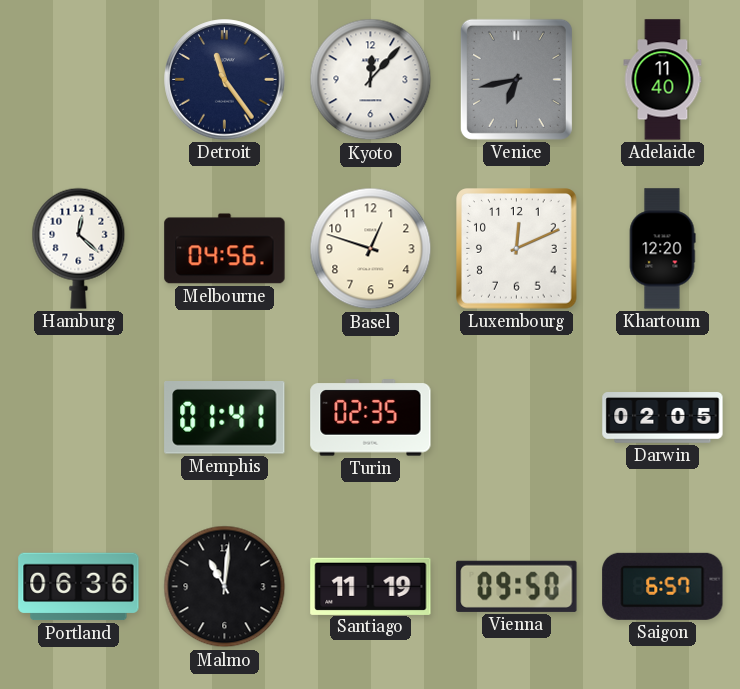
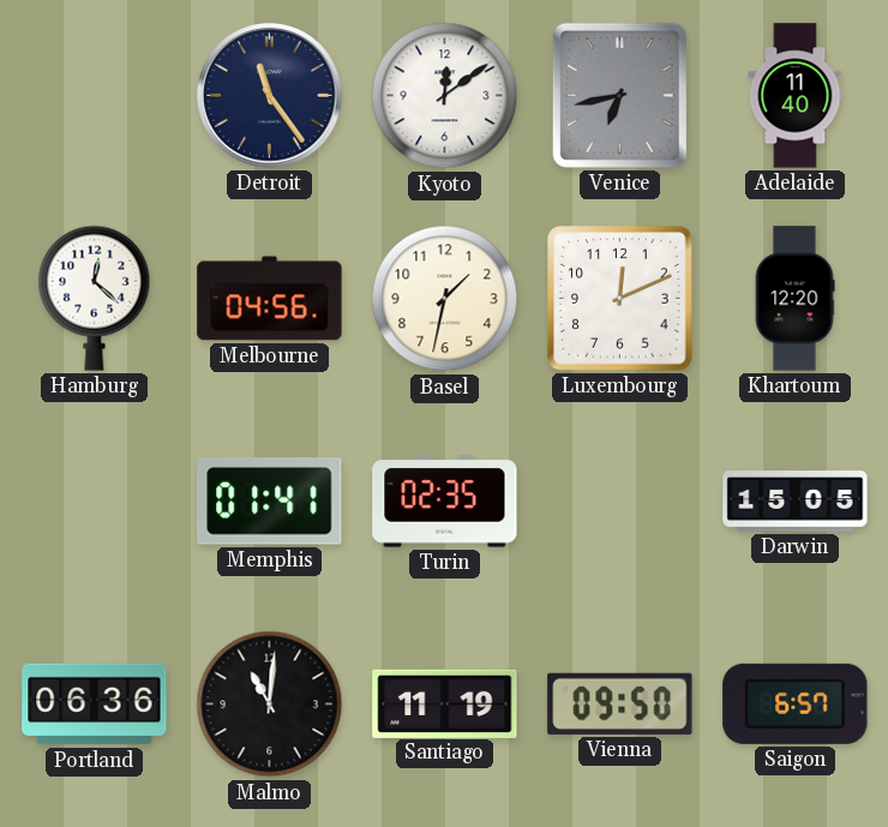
Kyoto: 12:07 -> 12:09
Basel: 12:48 -> 1:32
Darwin: 02:05 -> 15:05
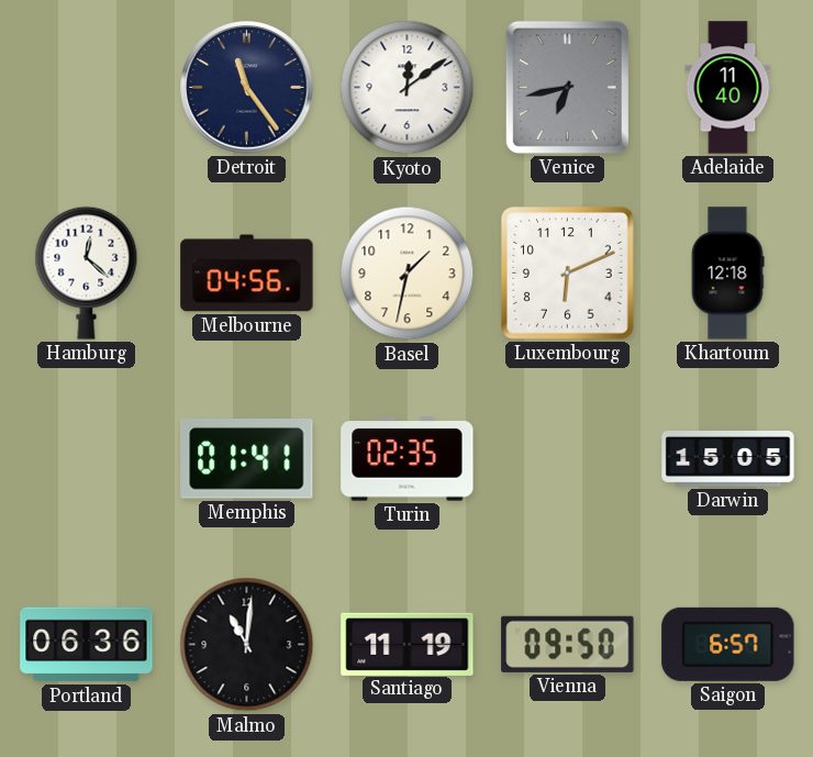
Luxembourg: 12:11 -> 6:11
Khartoum: 12:20 -> 12:18
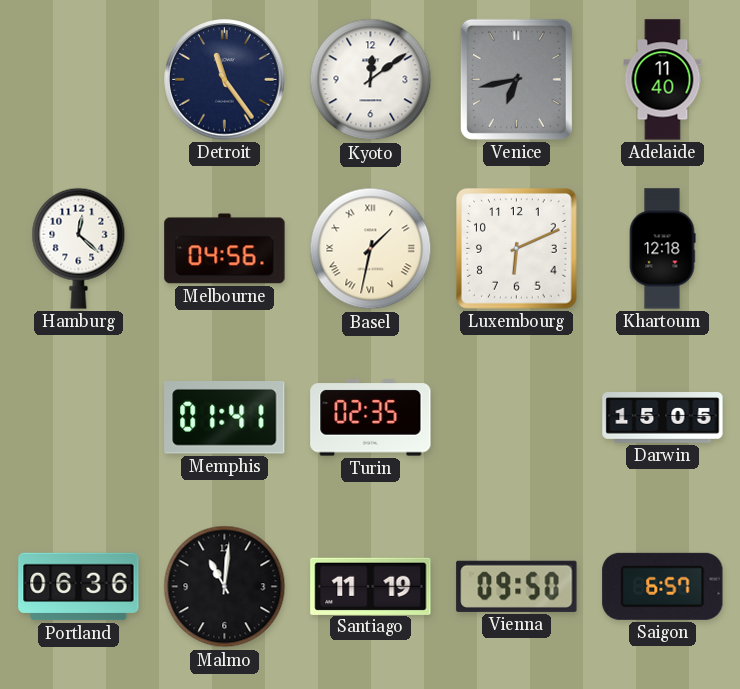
Basel numerals: Arabic -> Roman
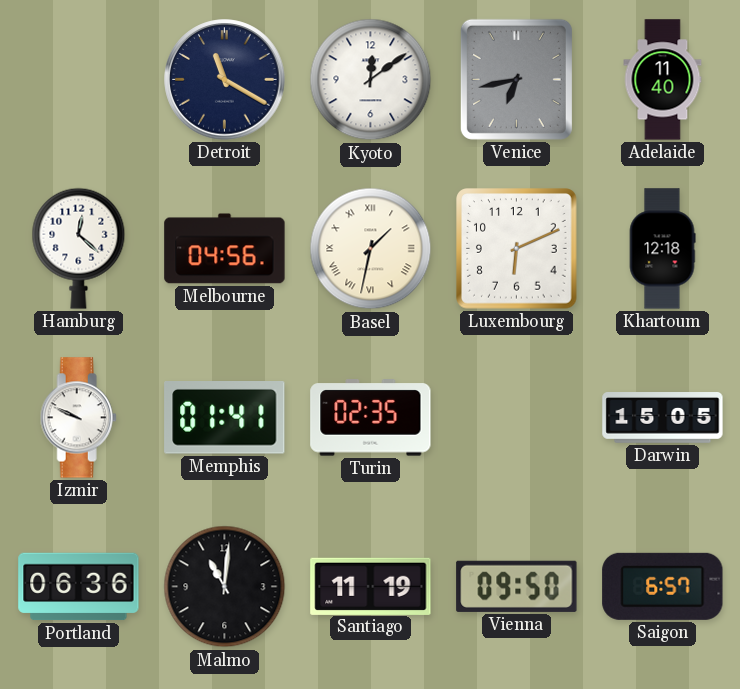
Detroit: 11:24 -> 11:20
Izmir: none -> 9:49
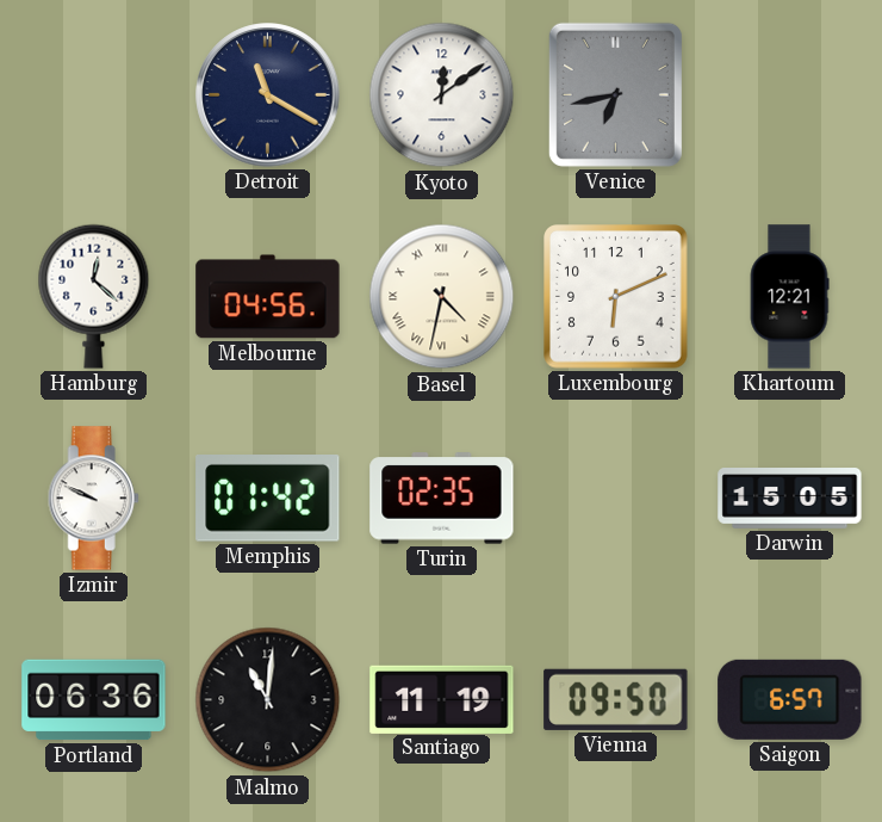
Adelaide: 11:40 -> none
Basel: 1:32 -> 4:32
Khartoum: 12:18 -> 12:21
Memphis: 01:41 -> 01:42
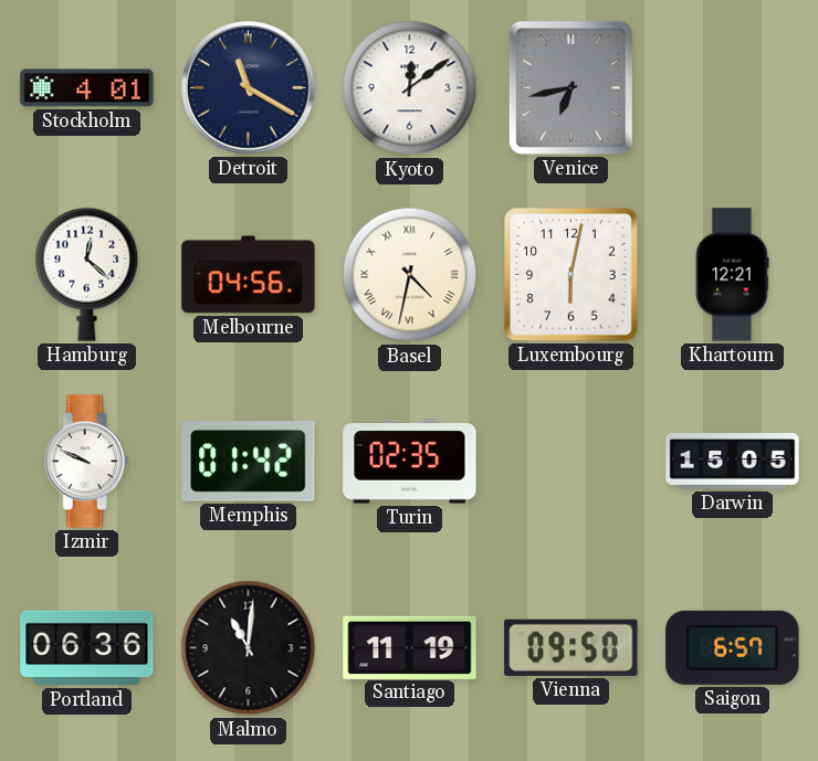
Stockholm: none -> 4:01
Luxembourg: 6:11 -> 6:02
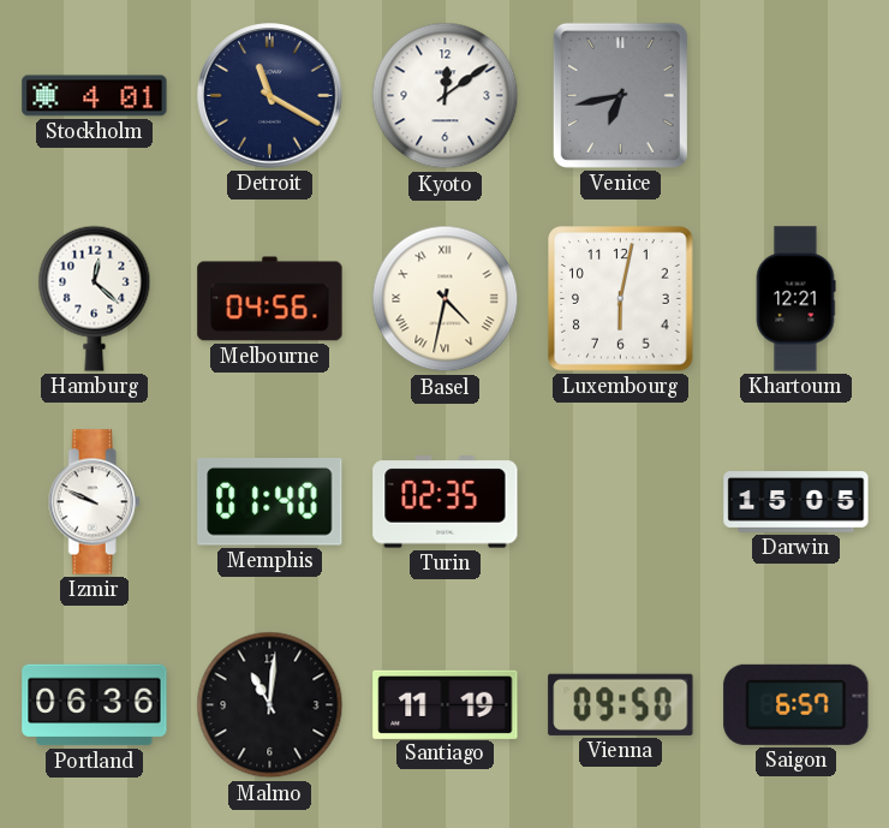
Memphis: 01:42 -> 01:40
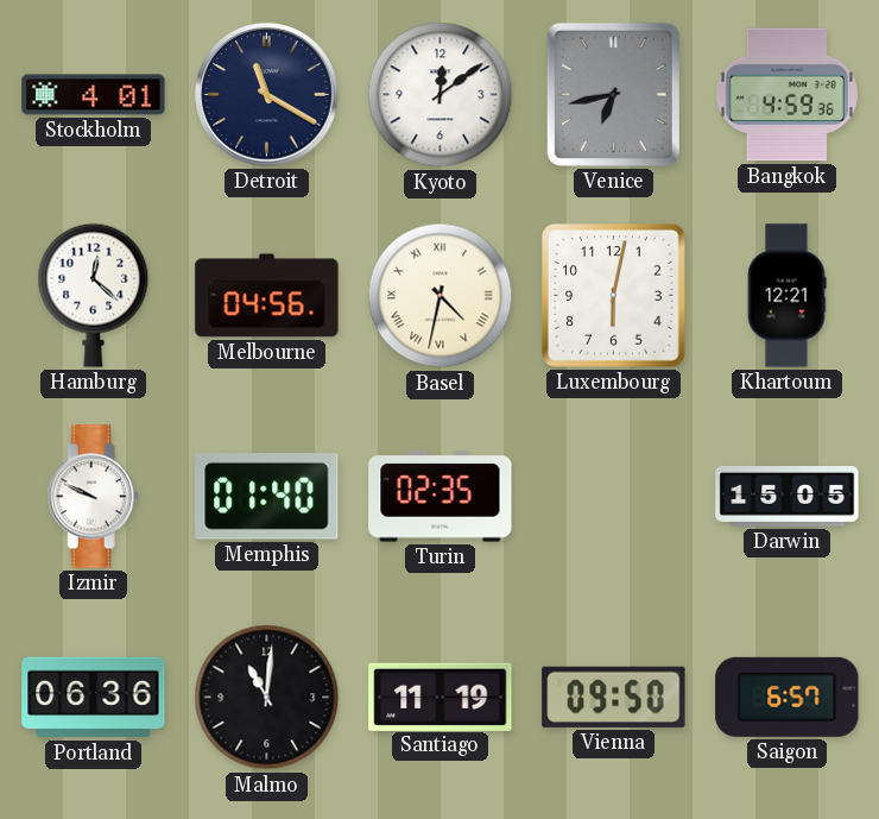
Bangkok: none -> 4:59
